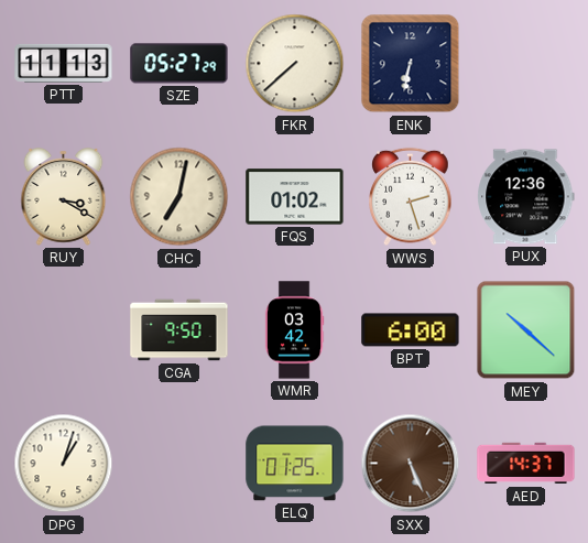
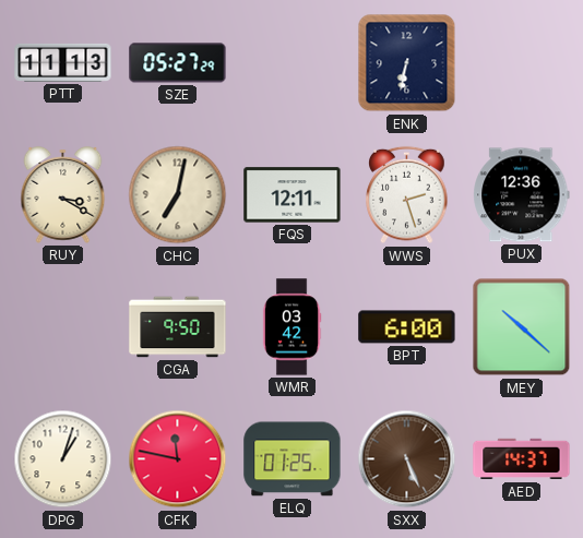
FKR: 7:38 -> none
FQS: 01:02 -> 12:11
CFK: none -> 11:47
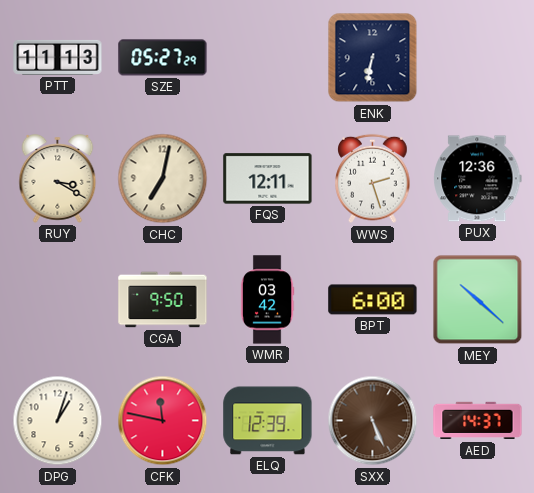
ELQ: 01:25 -> 12:39
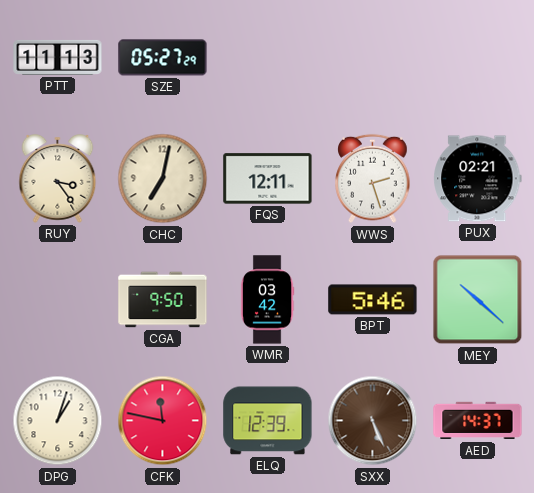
ENK: 6:32 -> none
RUY: 3:20 -> 3:24
PUX: 12:36 -> 02:21
BPT: 6:00 -> 5:46
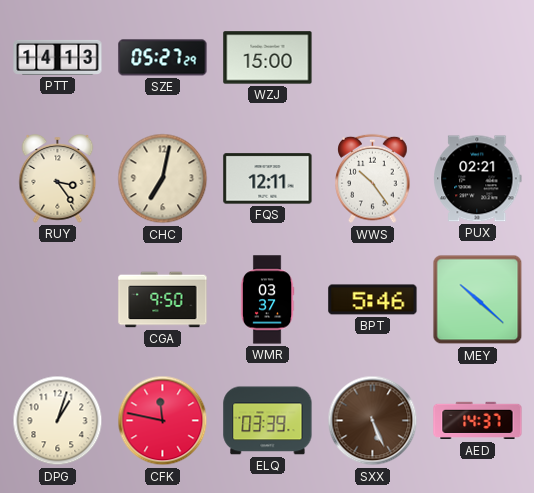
PTT: 11:13 -> 14:13
WZJ: none -> 15:00
WWS: 2:27 -> 10:24
WMR: 03:42 -> 03:37
ELQ: 12:39 -> 03:39
